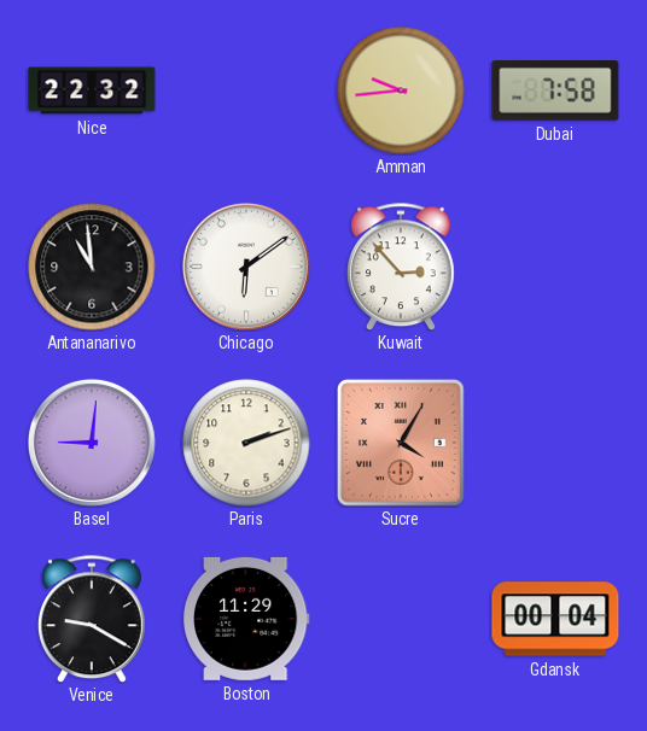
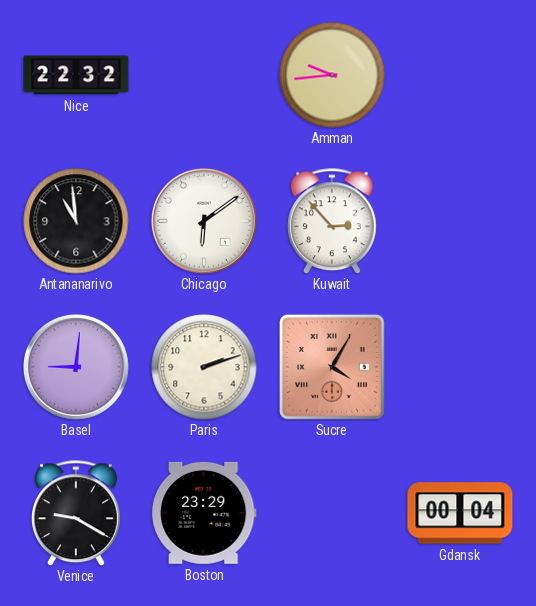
Dubai: 7:58 -> none
Boston: 11:29 -> 23:29
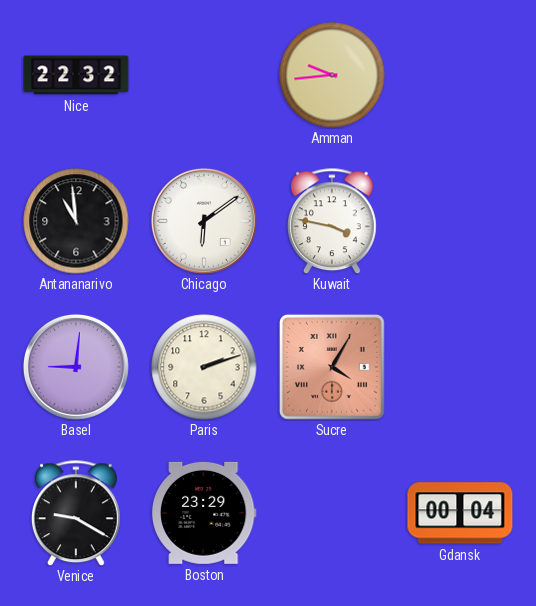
Kuwait: 2:53 -> 3:47
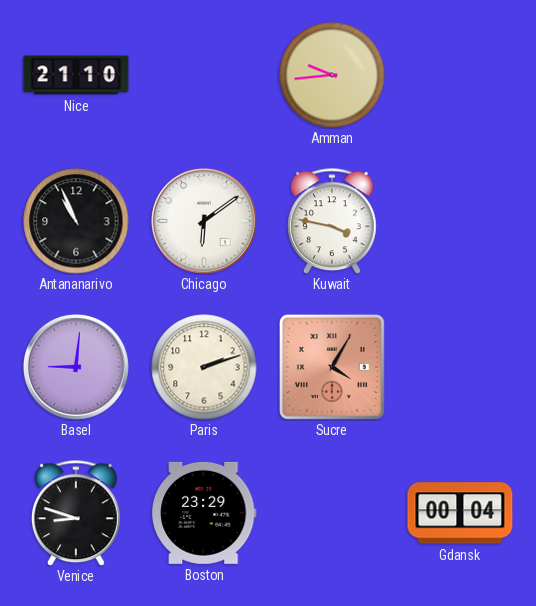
Nice: 22:32 -> 21:10
Antananarivo: 10:59 -> 10:56
Venice: 9:20 -> 8:48
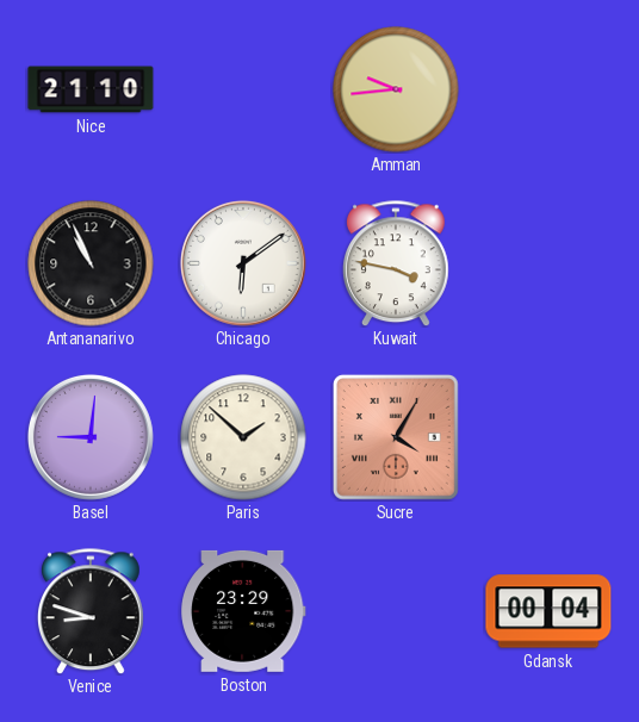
Paris: 2:12 -> 1:52
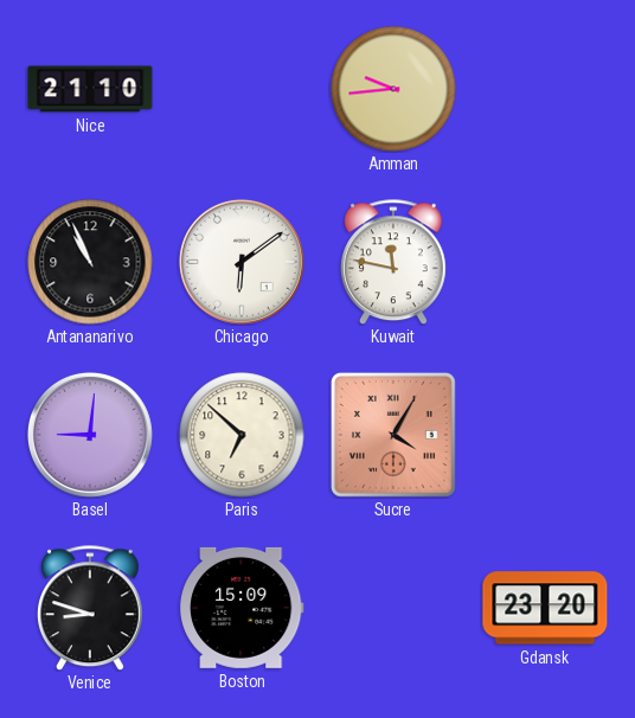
Kuwait: 3:47 -> 11:47
Paris: 1:52 -> 6:52
Boston: 23:29 -> 15:09
Gdansk: 00:04 -> 23:20
